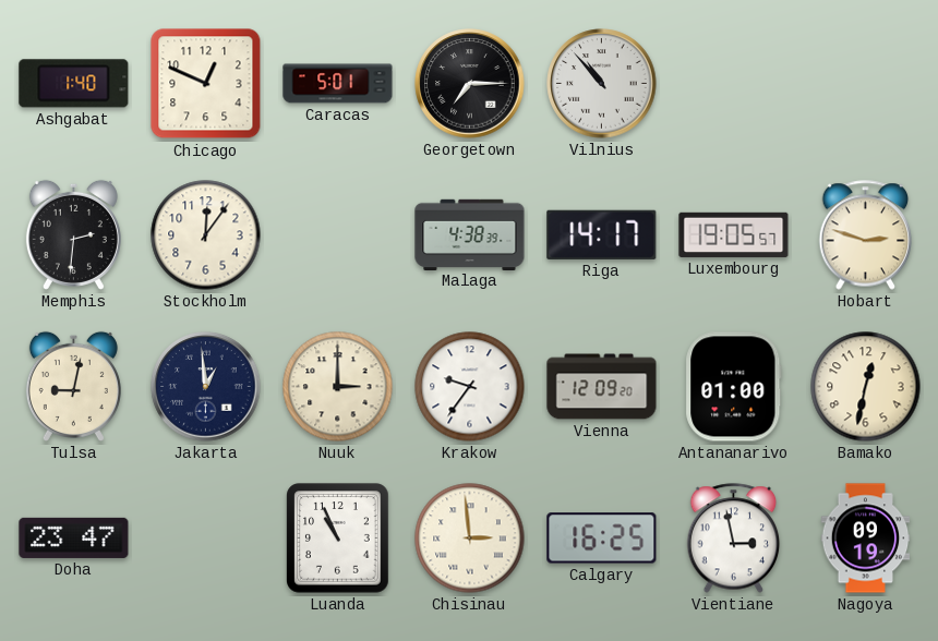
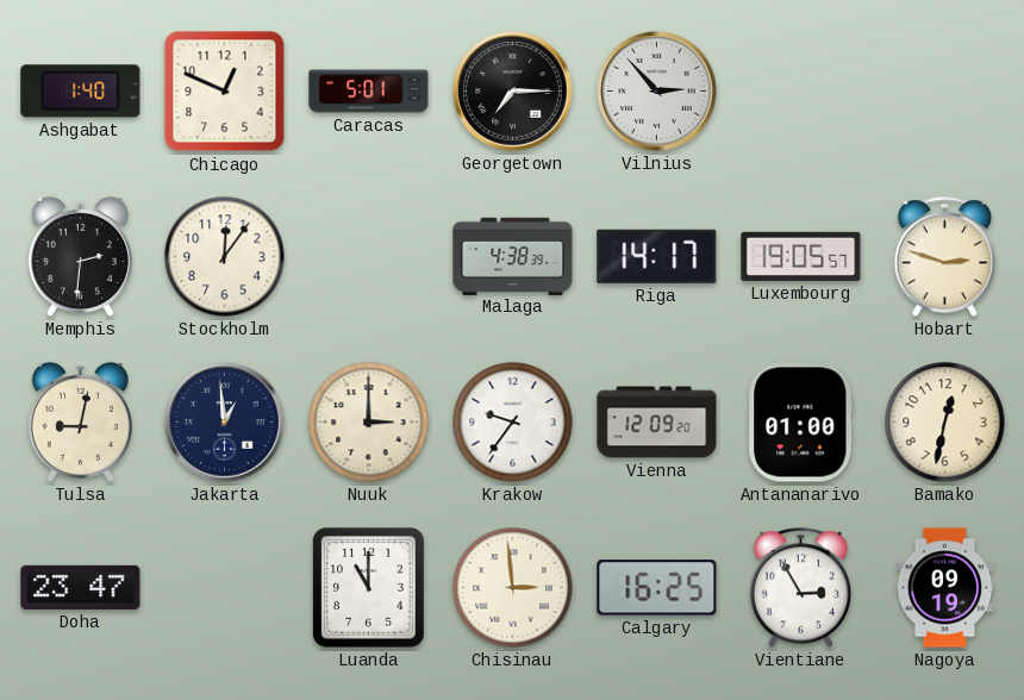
Vilnius: 10:53 -> 2:53
Luanda: 10:56 -> 11:00
Vientiane: 2:58 -> 2:55
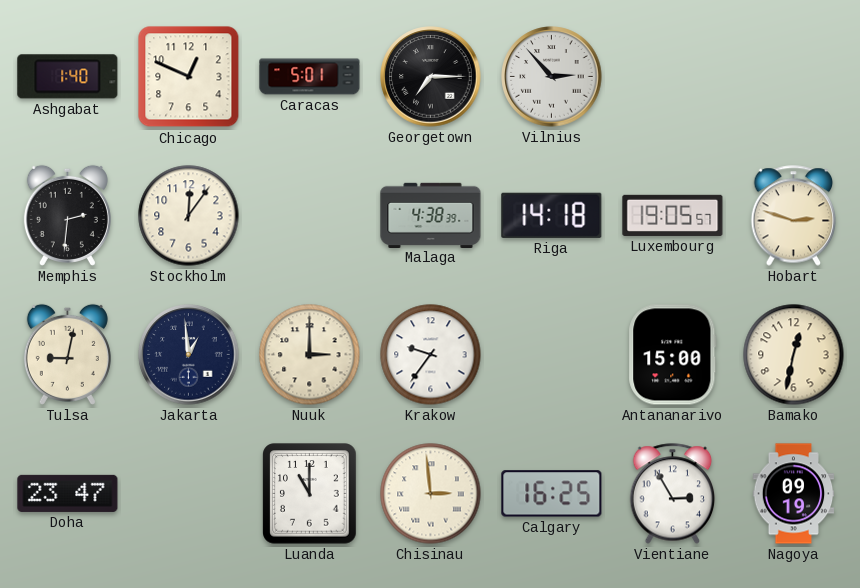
Riga: 14:17 -> 14:18
Vienna: 12:09 -> none
Antananarivo: 01:00 -> 15:00
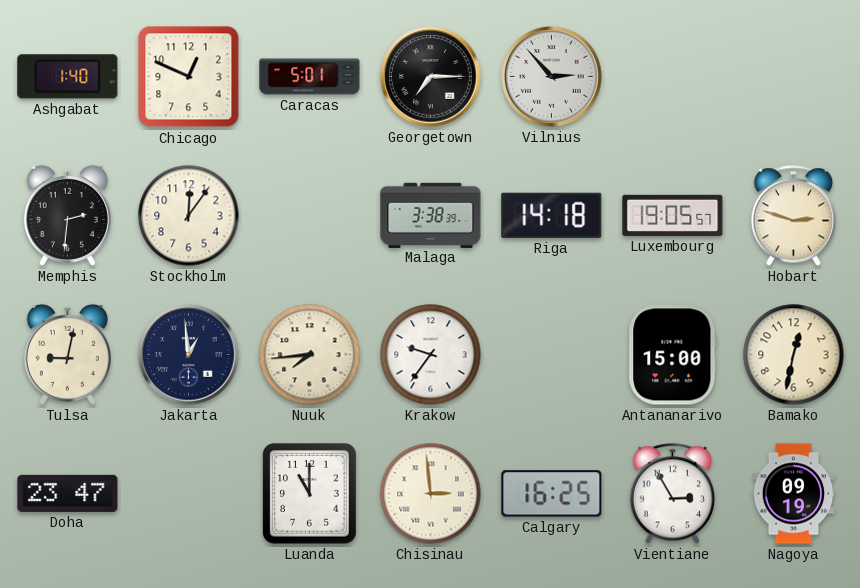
Malaga: 4:38 -> 3:38
Nuuk: 3:00 -> 7:44
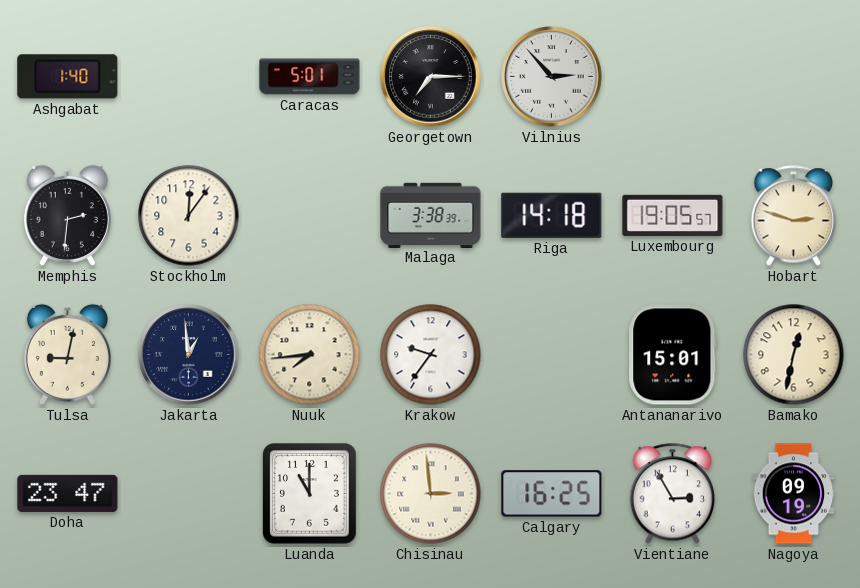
Chicago: 12:49 -> none
Antananarivo: 15:00 -> 15:01
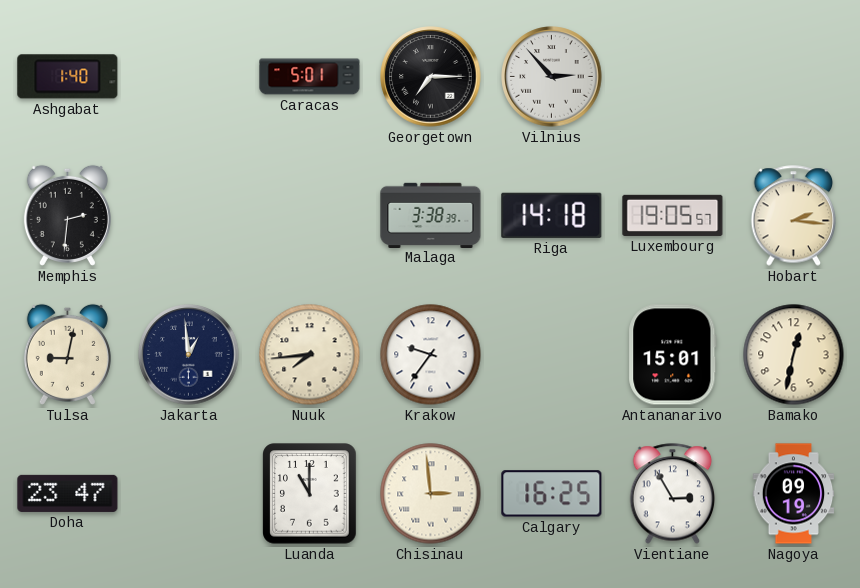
Stockholm: 12:06 -> none
Hobart: 2:48 -> 2:16
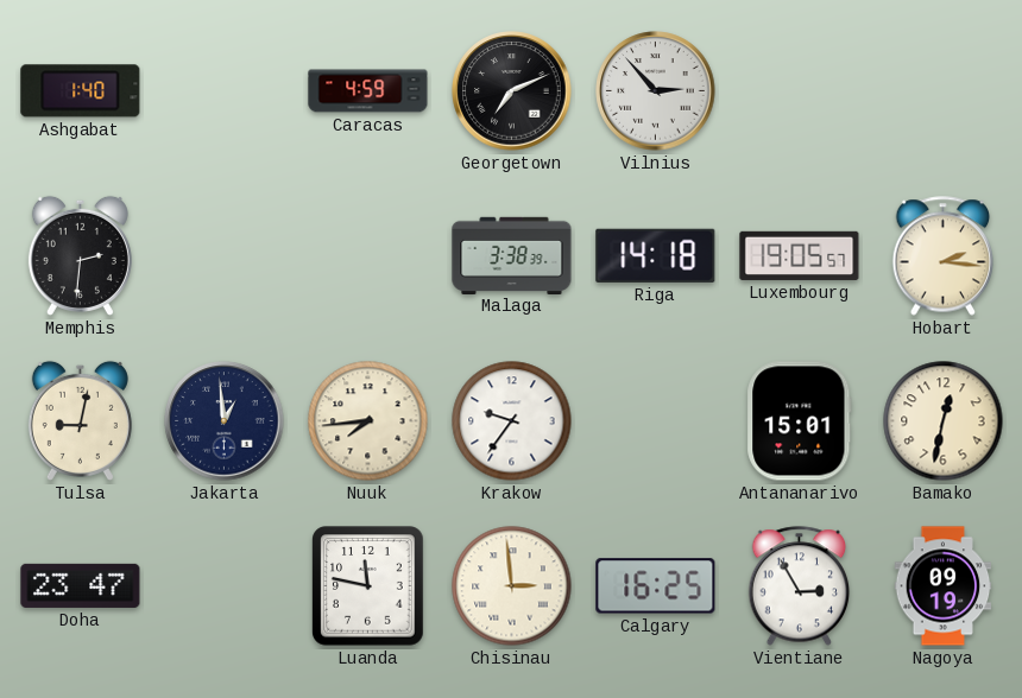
Caracas: 5:01 -> 4:59
Georgetown: 7:15 -> 7:11
Luanda: 11:00 -> 11:47
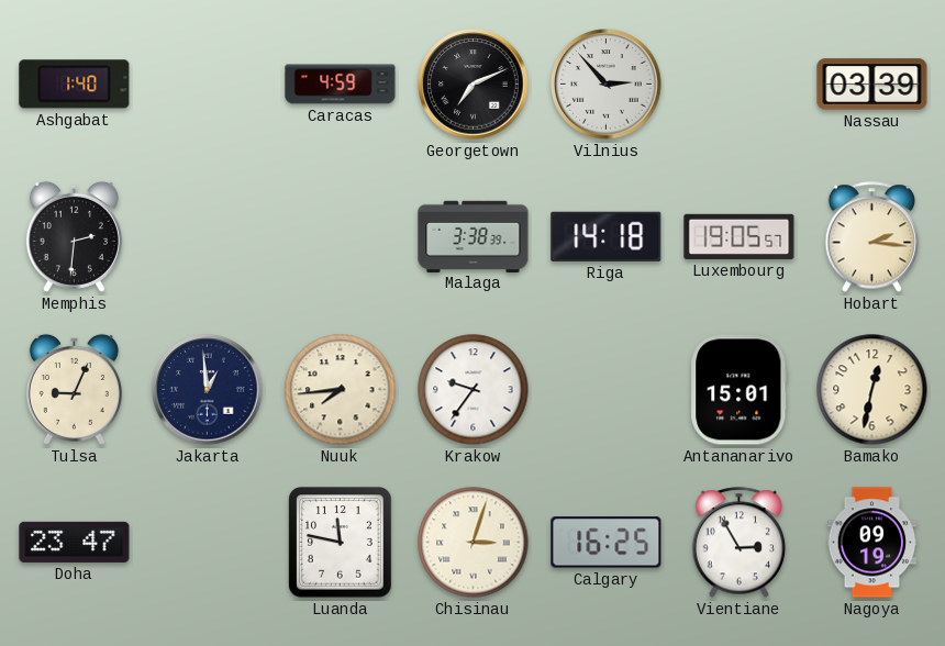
Nassau: none -> 03:39
Tulsa: 9:02 -> 9:04
Chisinau: 2:59 -> 3:03
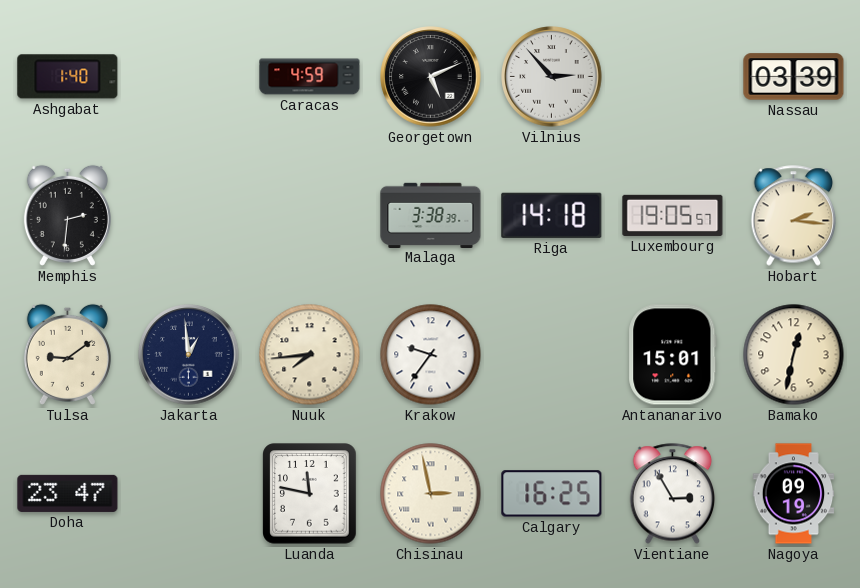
Georgetown: 7:11 -> 5:11
Tulsa: 9:04 -> 9:09
Chisinau: 3:03 -> 2:58
